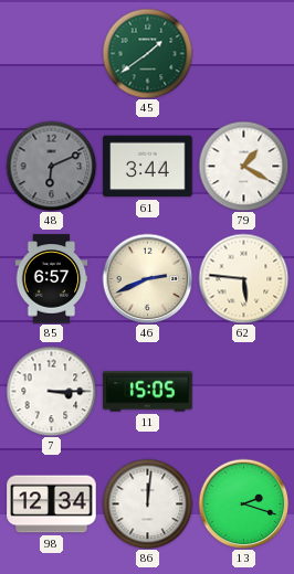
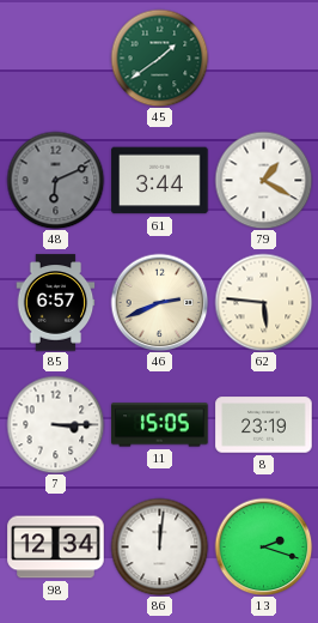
8: none -> 23:19
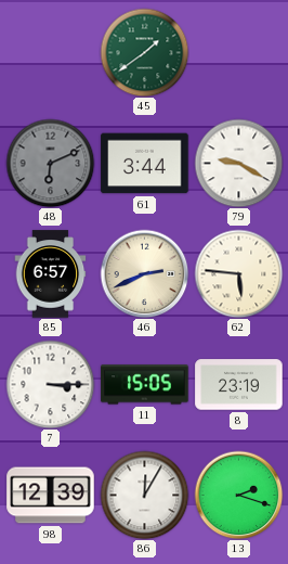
79: 1:20 -> 9:20
98: 12:34 -> 12:39
86: 12:01 -> 12:05
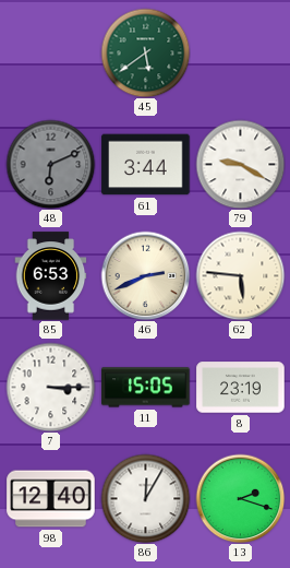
45: 1:39 -> 5:39
85: 6:57 -> 6:53
98: 12:39 -> 12:40
